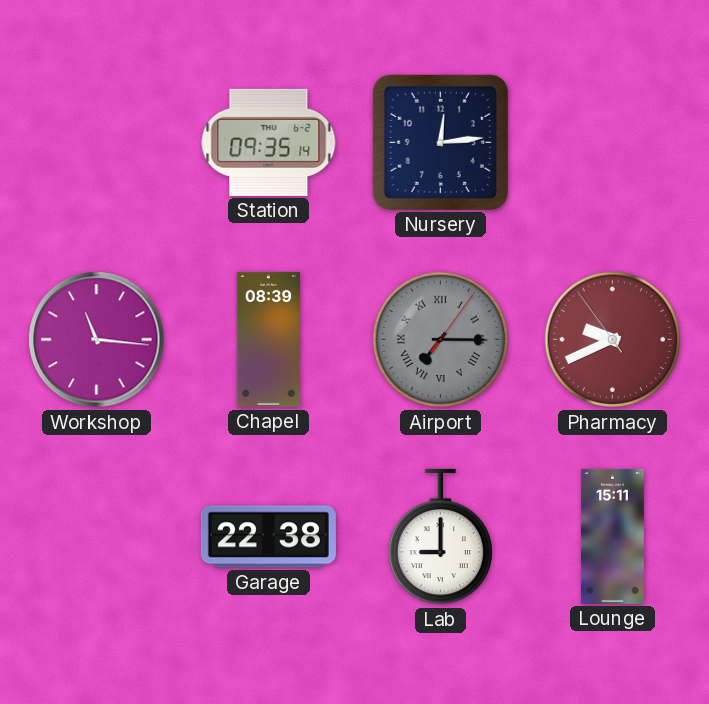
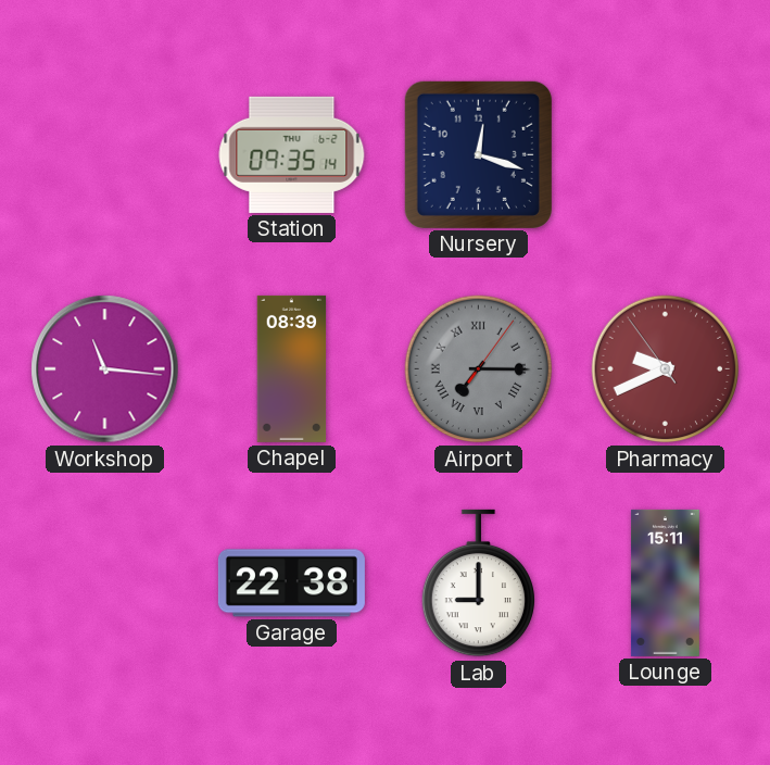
Nursery: 12:14 -> 12:18
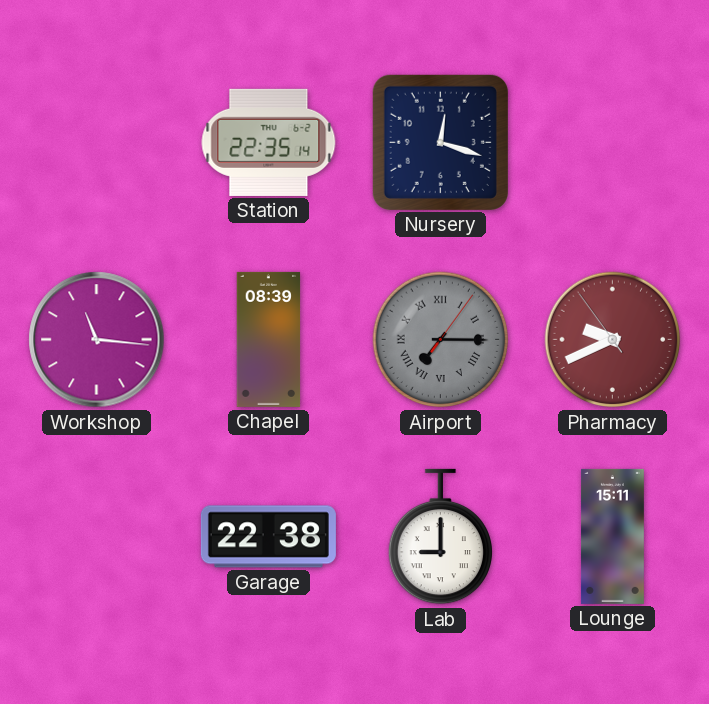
Station: 09:35 -> 22:35
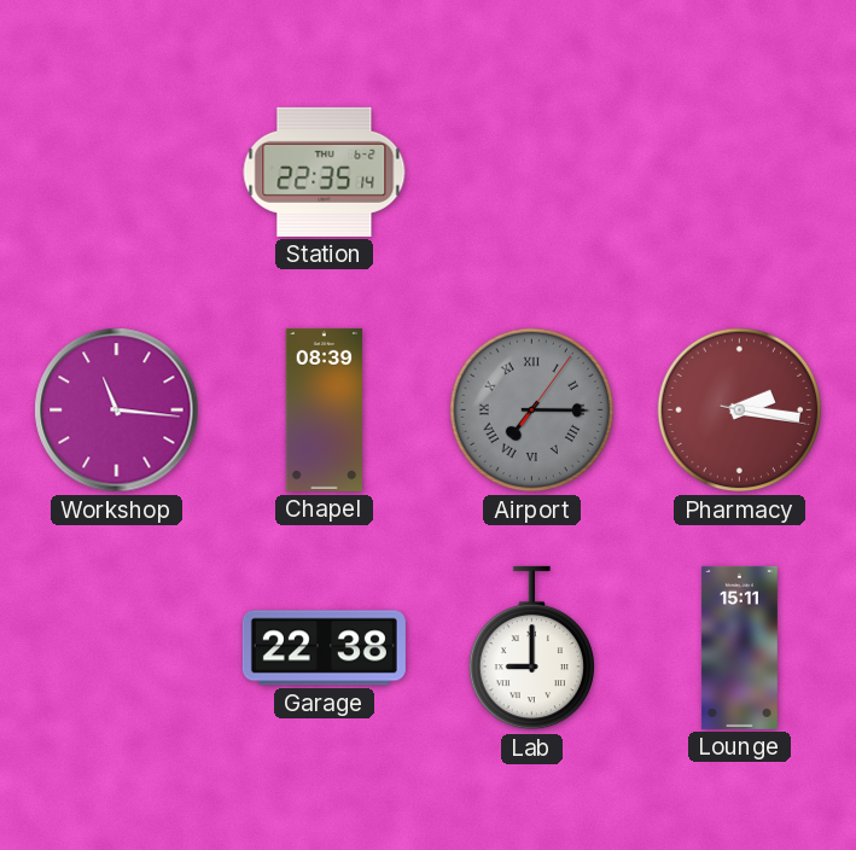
Nursery: 12:18 -> none
Pharmacy: 9:40 -> 2:16
